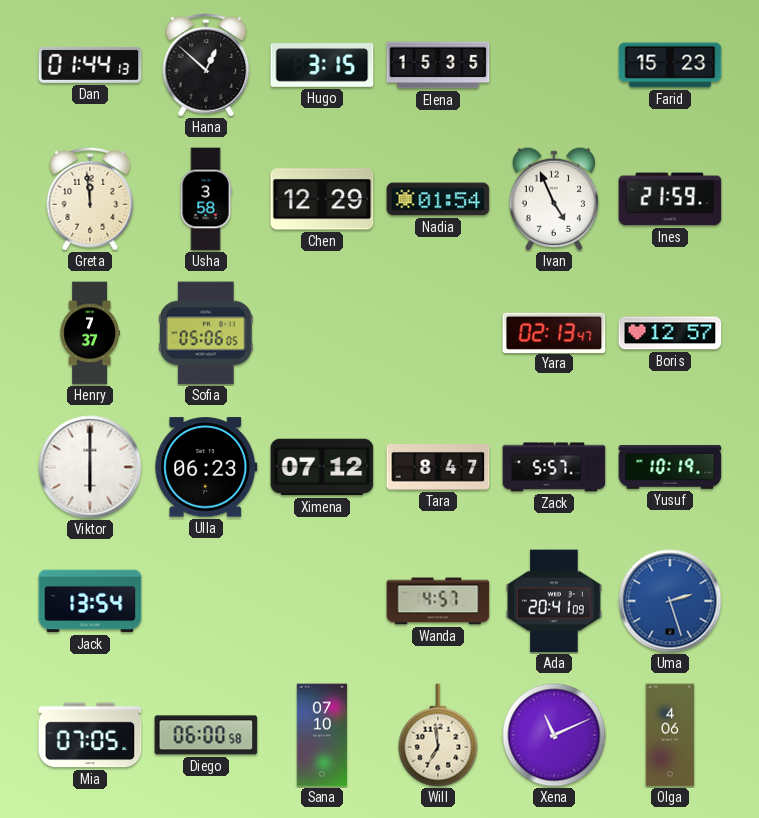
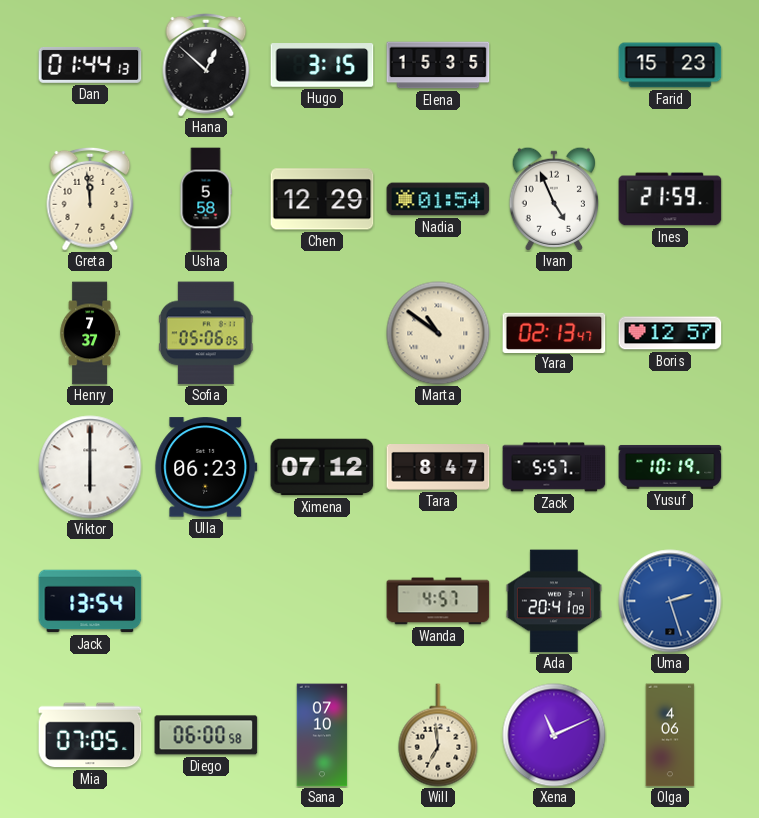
Usha: 3:58 -> 5:58
Marta: none -> 10:51
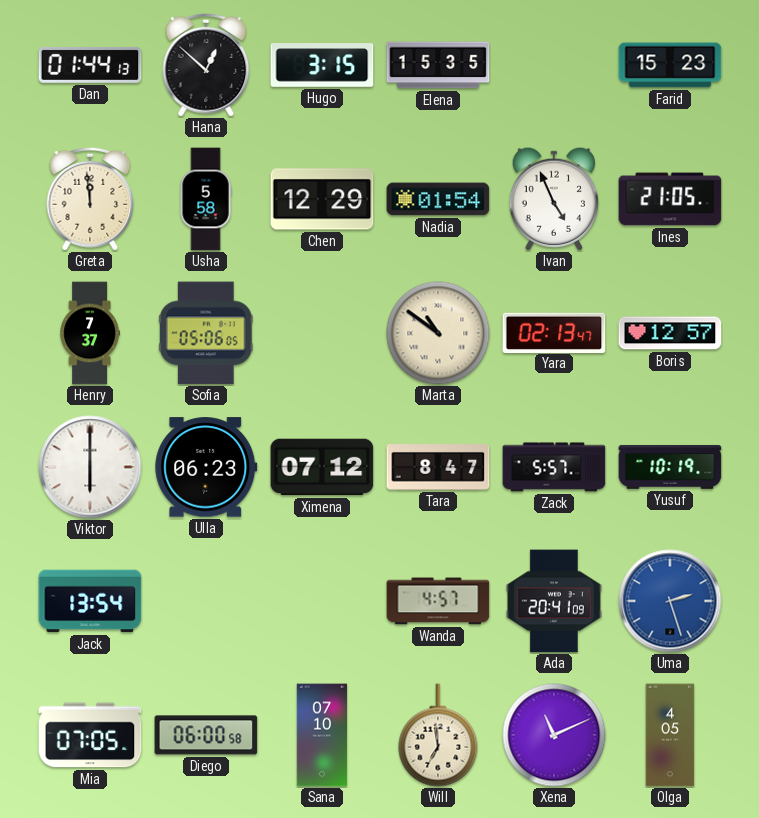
Ines: 21:59 -> 21:05
Olga: 4:06 -> 4:05
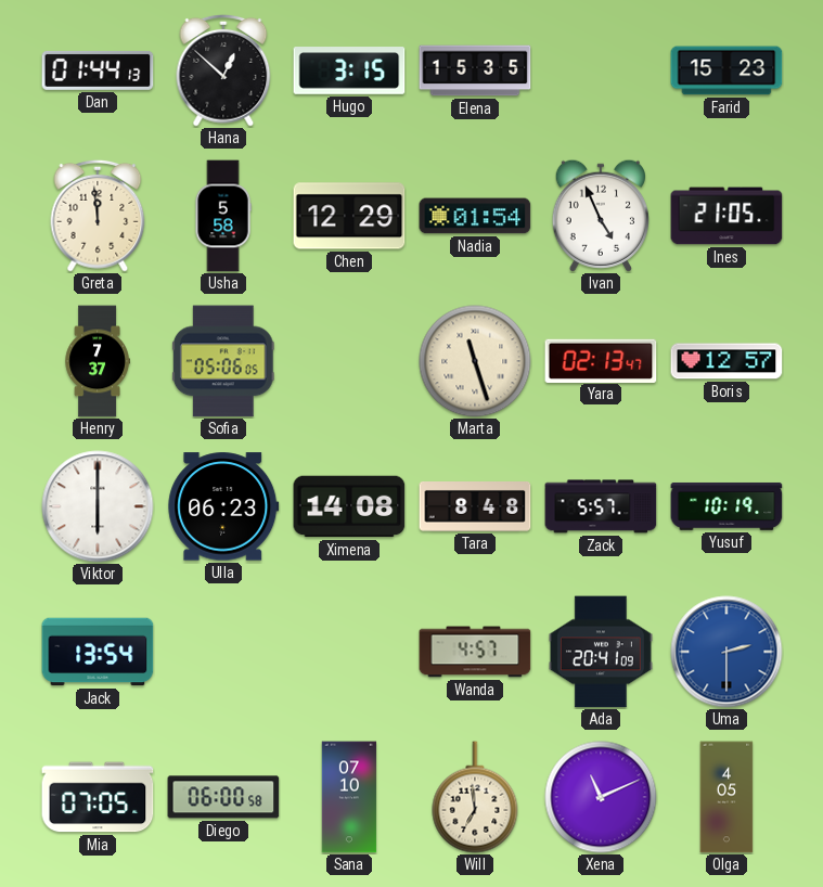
Marta: 10:51 -> 11:27
Ximena: 07:12 -> 14:08
Tara: 8:47 -> 8:48
Uma: 2:27 -> 2:30
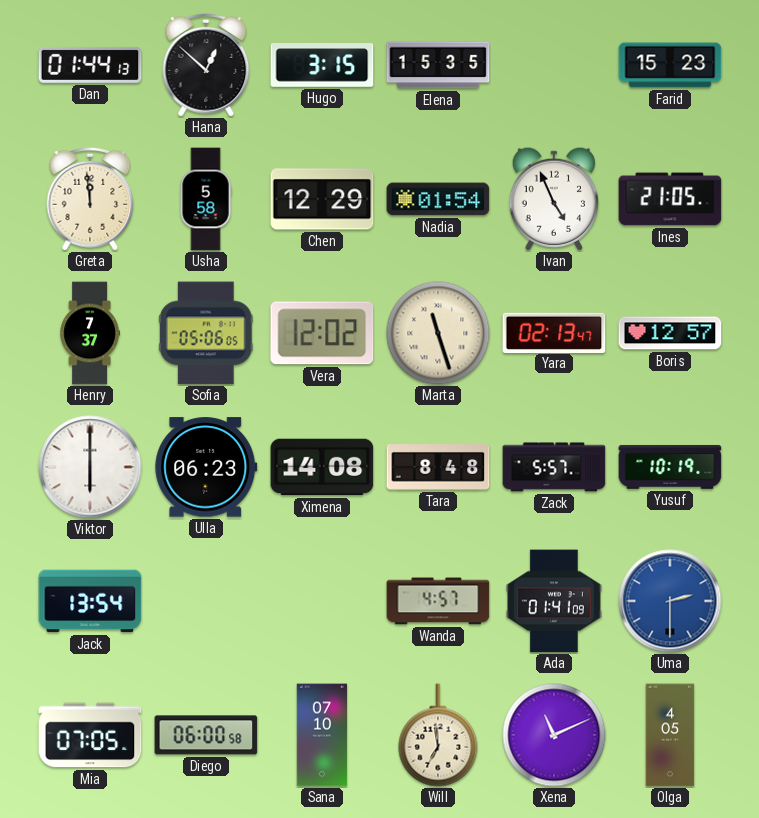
Vera: none -> 12:02
Ada: 20:41 -> 01:41
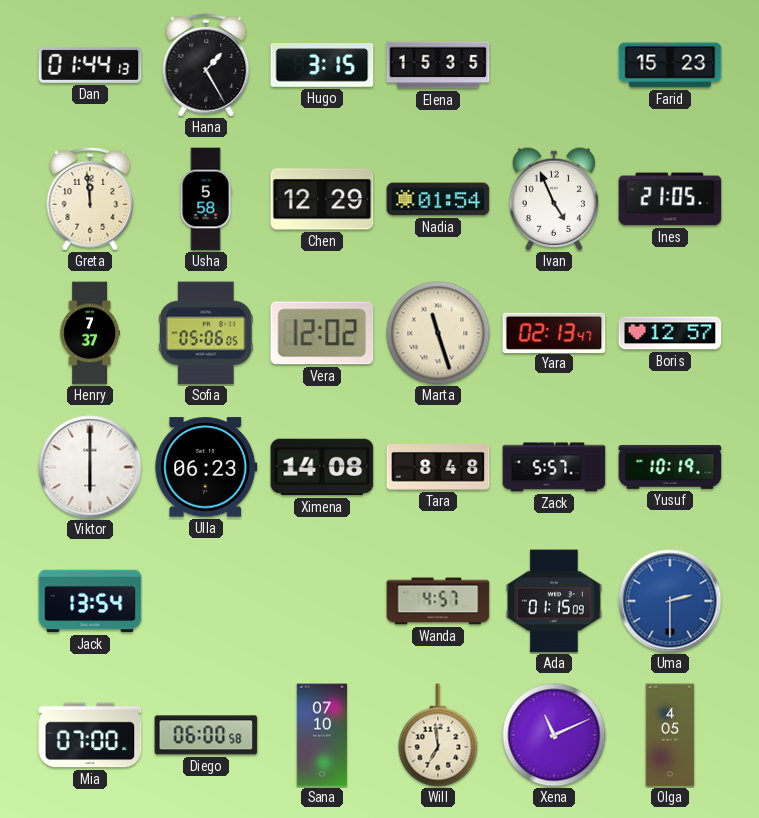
Hana: 12:52 -> 1:25
Ada: 01:41 -> 01:15
Mia: 07:05 -> 07:00
